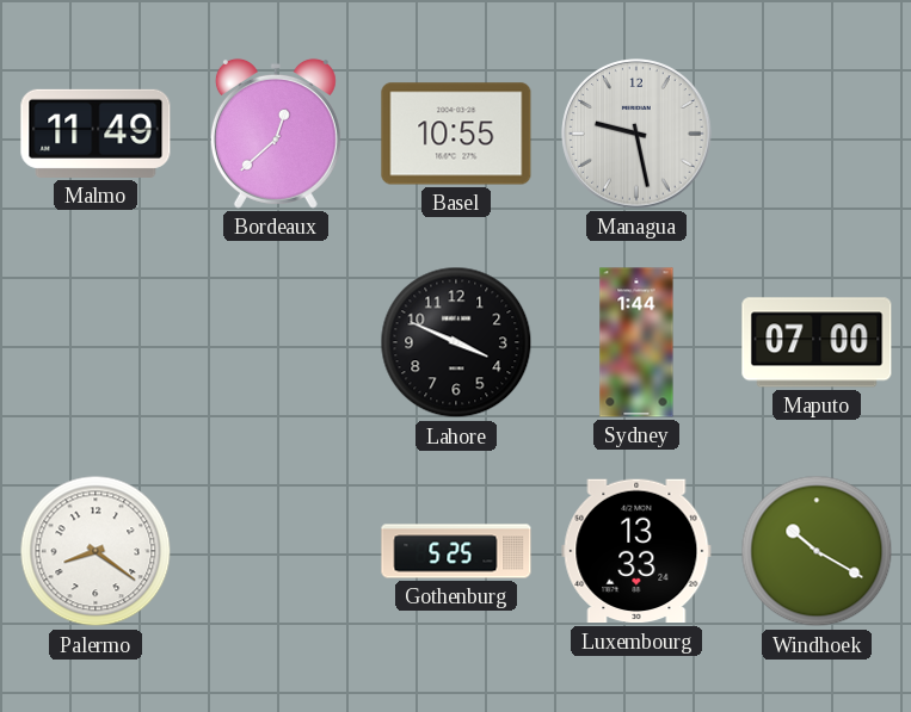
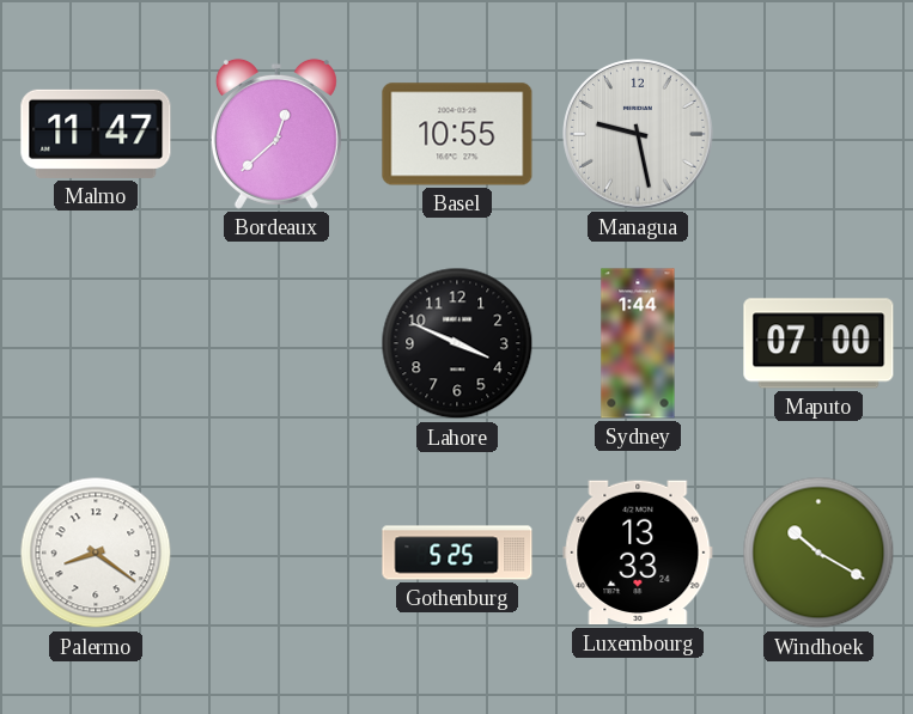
Malmo: 11:49 -> 11:47
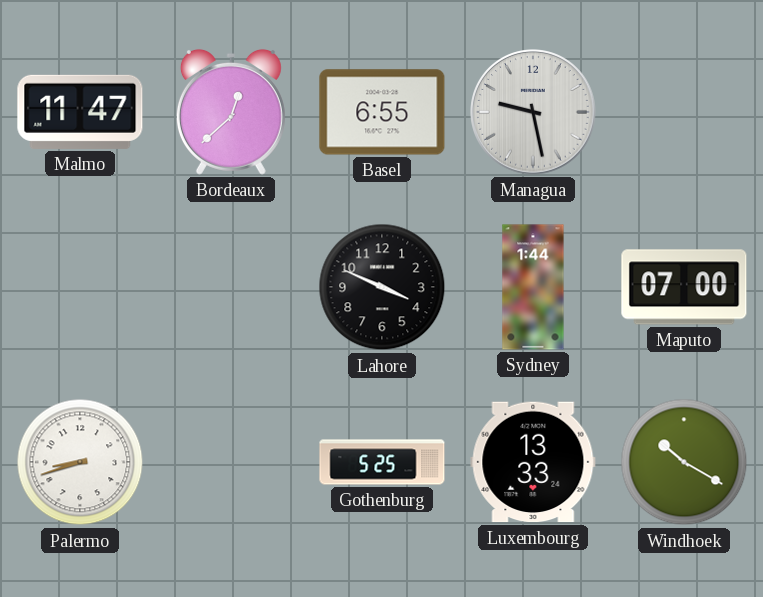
Basel: 10:55 -> 6:55
Palermo: 8:21 -> 8:42
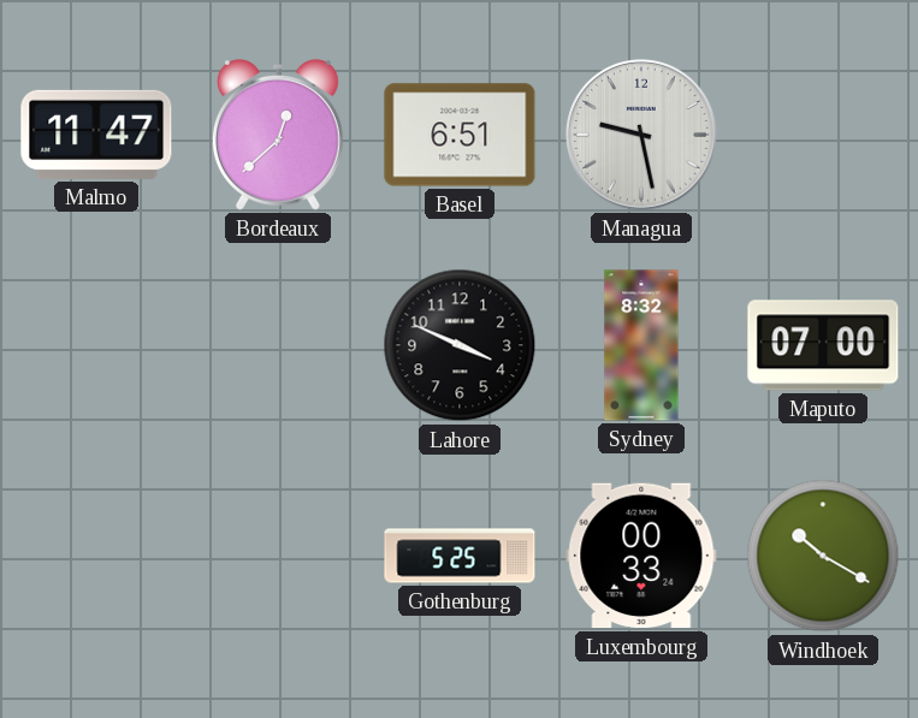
Basel: 6:55 -> 6:51
Sydney: 1:44 -> 8:32
Palermo: 8:42 -> none
Luxembourg: 13:33 -> 00:33
